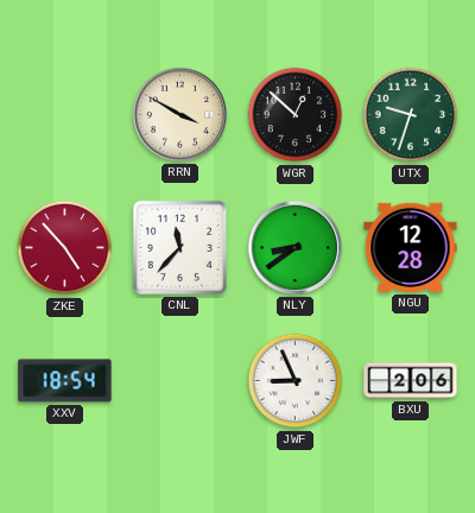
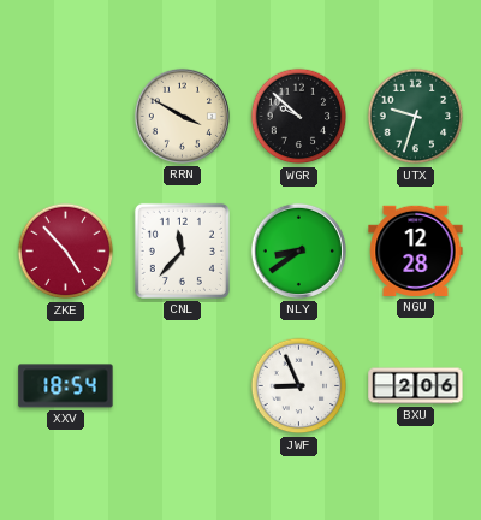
WGR: 12:52 -> 9:52
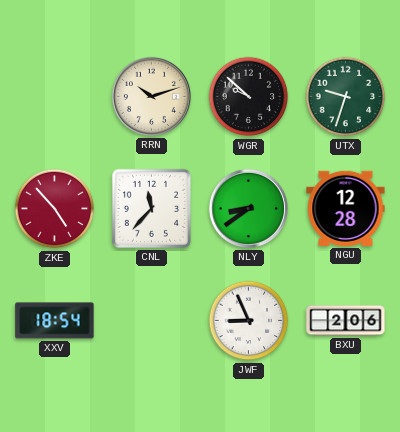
RRN: 3:50 -> 10:12
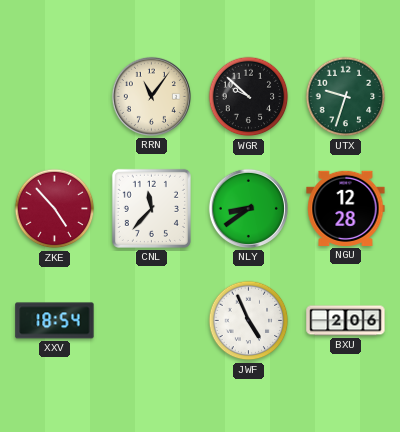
RRN: 10:12 -> 11:06
JWF: 8:56 -> 4:56
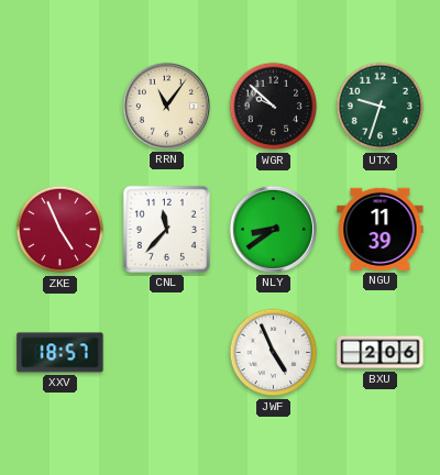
ZKE: 4:53 -> 4:56
NGU: 12:28 -> 11:39
XXV: 18:54 -> 18:57
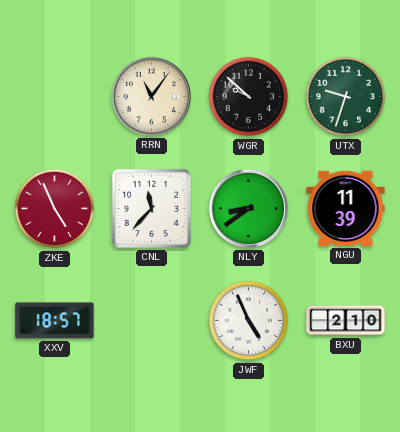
BXU: 2:06 -> 2:10
